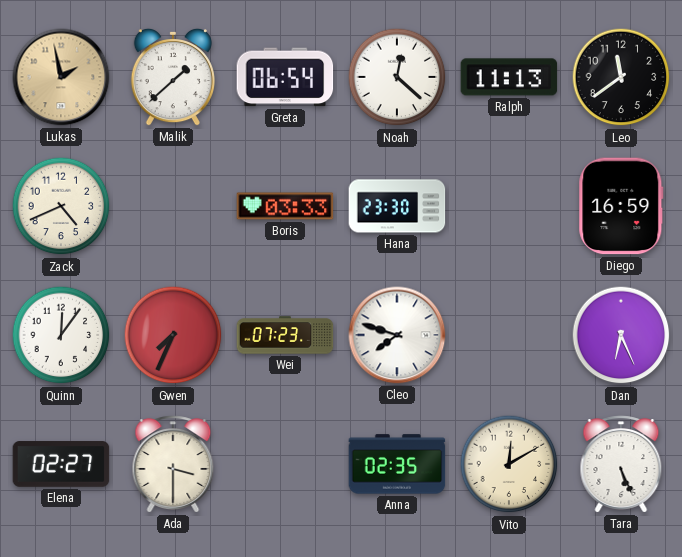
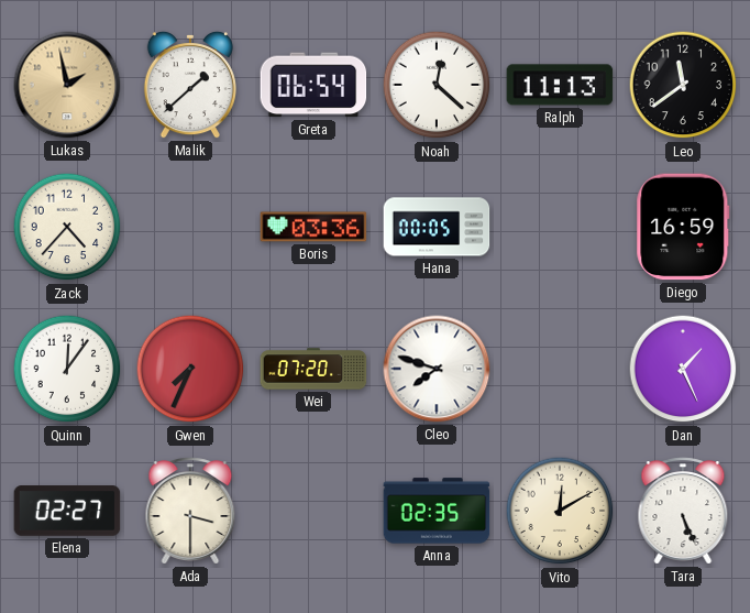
Zack: 4:41 -> 4:37
Boris: 03:33 -> 03:36
Hana: 23:30 -> 00:05
Wei: 07:23 -> 07:20
Dan: 6:26 -> 1:26
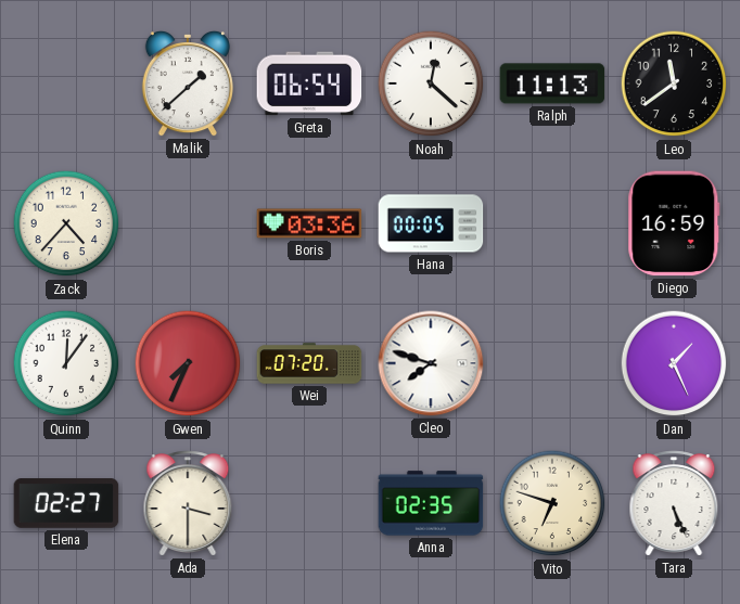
Lukas: 1:58 -> none
Vito: 12:10 -> 6:48
